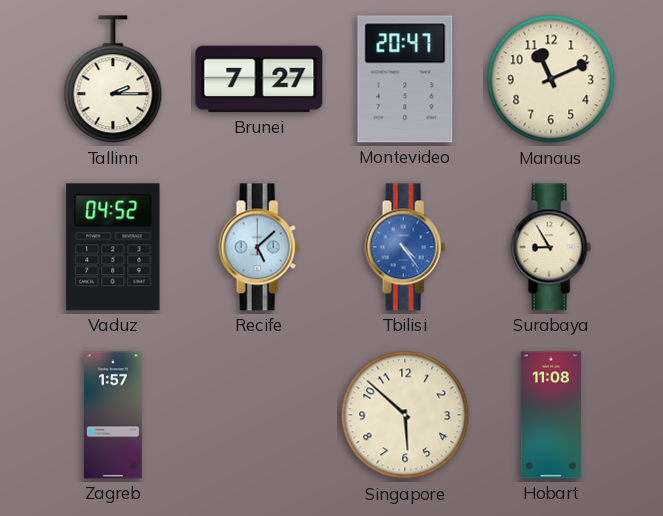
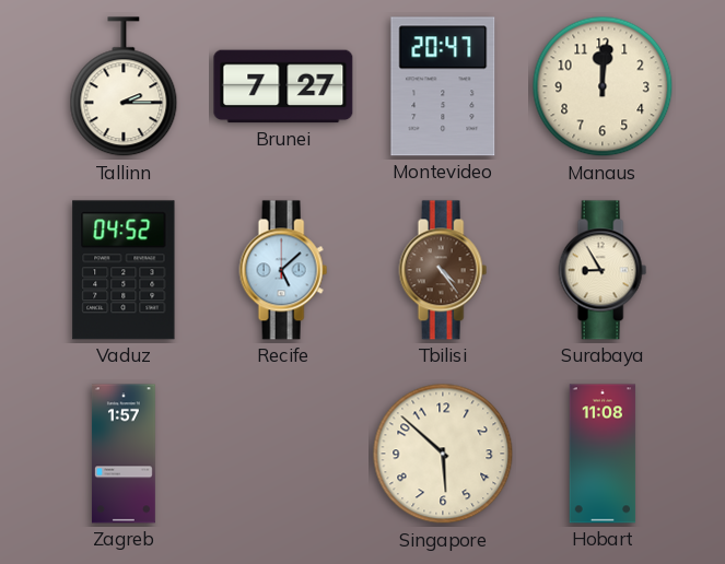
Manaus: 11:11 -> 12:01
Tbilisi dial: blue -> brown
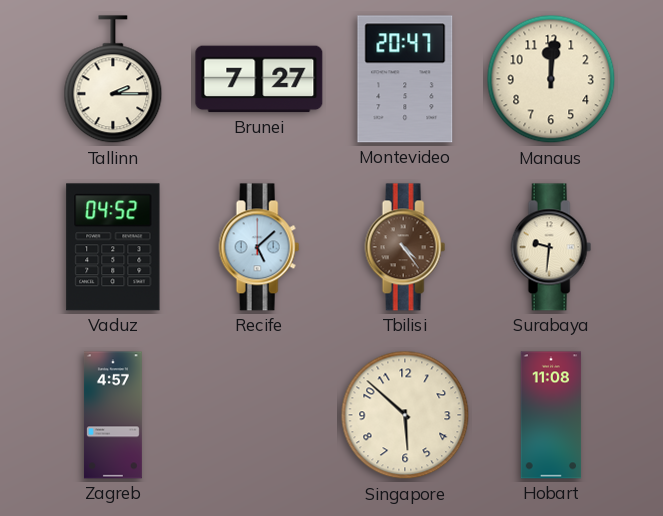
Surabaya: 8:55 -> 9:31
Zagreb: 1:57 -> 4:57
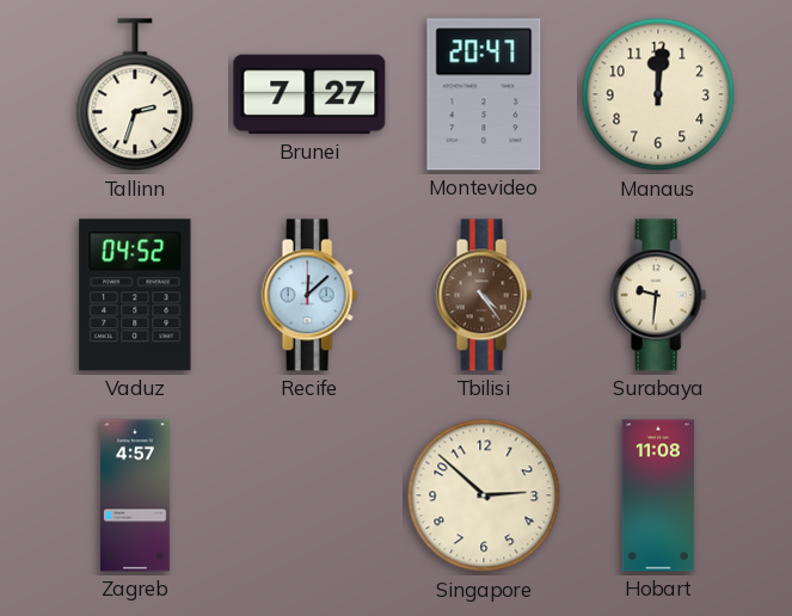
Tallinn: 2:15 -> 2:33
Recife: 5:08 -> 12:08
Singapore: 5:52 -> 2:52
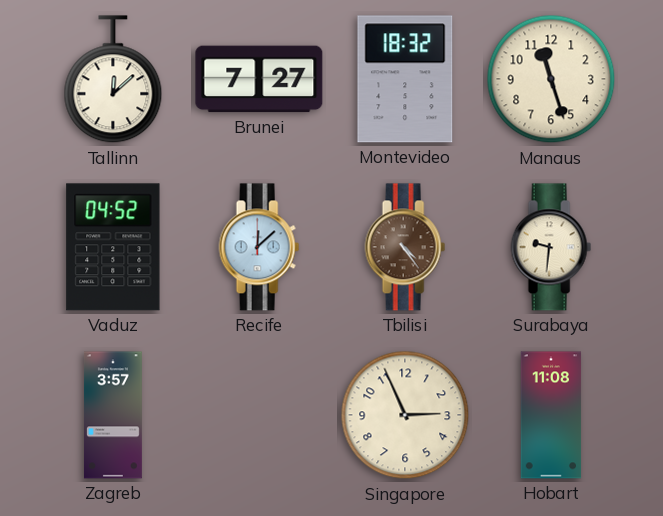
Tallinn: 2:33 -> 12:08
Montevideo: 20:47 -> 18:32
Manaus: 12:01 -> 11:27
Zagreb: 4:57 -> 3:57
Singapore: 2:52 -> 2:56
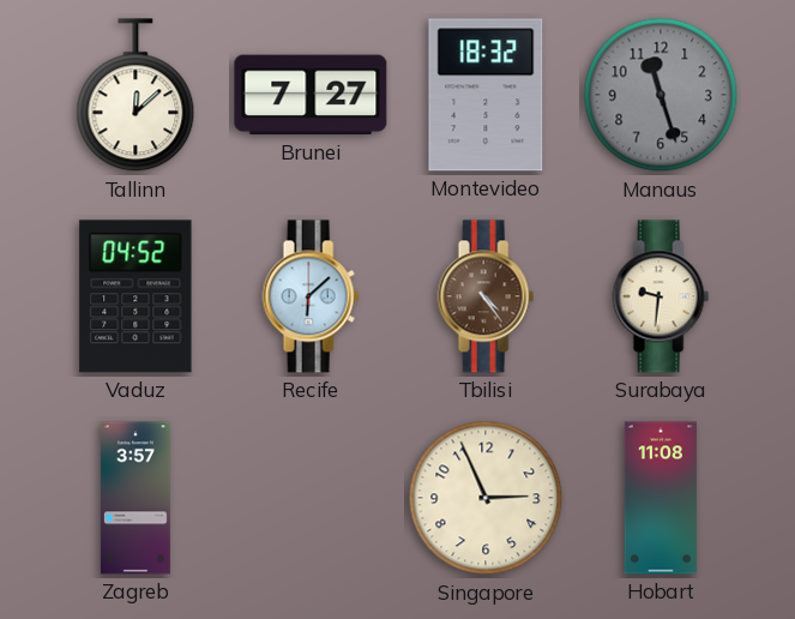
Manaus dial: cream -> grey
Recife: 12:08 -> 6:08
